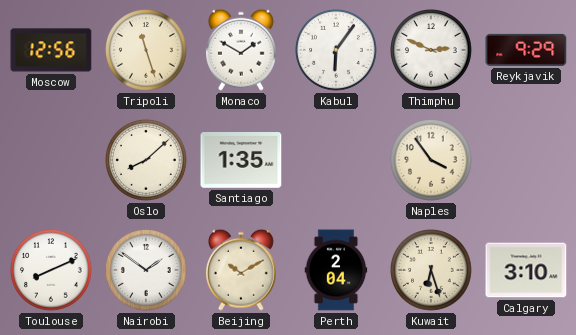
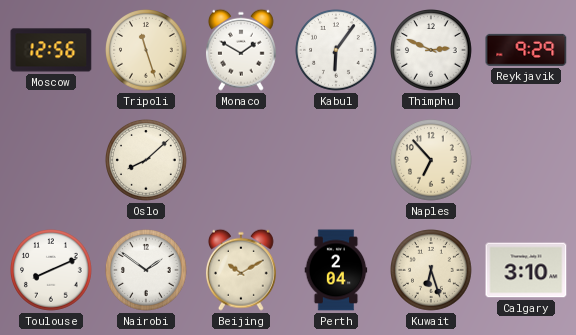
Santiago: 1:35 -> none
Naples: 3:54 -> 6:53
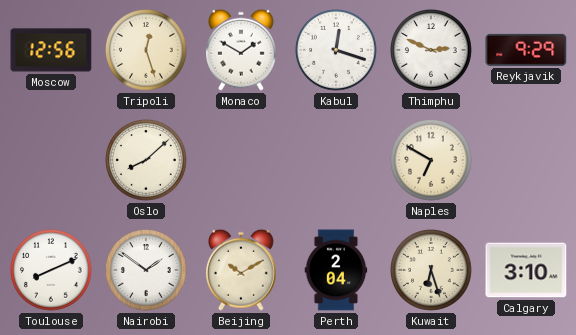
Tripoli: 11:27 -> 12:27
Kabul: 6:06 -> 12:18
Naples: 6:53 -> 6:50
